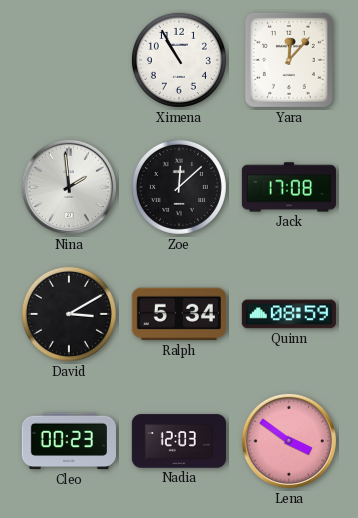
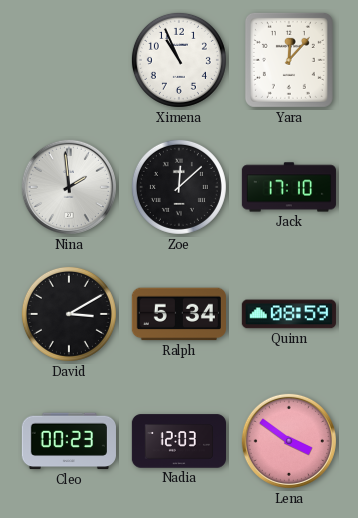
Ximena: 10:55 -> 10:56
Jack: 17:08 -> 17:10
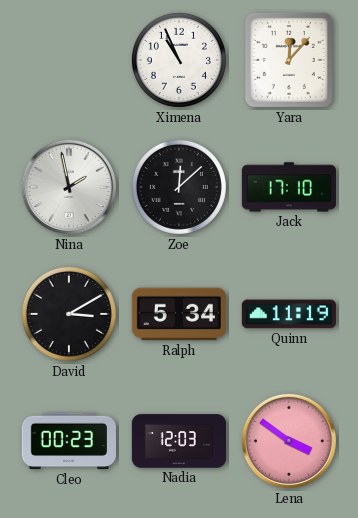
Nina: 1:59 -> 1:58
Quinn: 08:59 -> 11:19
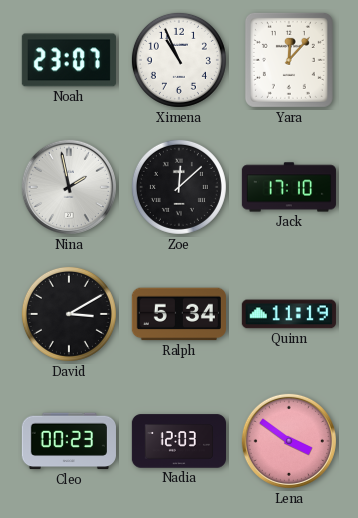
Noah: none -> 23:07
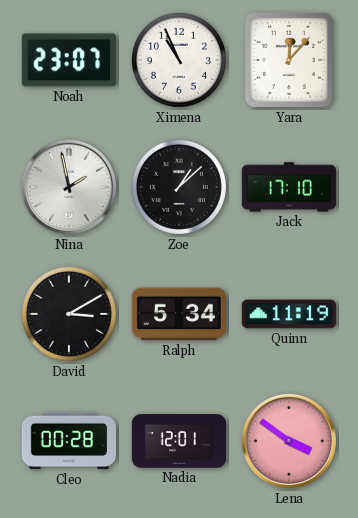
Zoe: 12:08 -> 1:08
Cleo: 00:23 -> 00:28
Nadia: 12:03 -> 12:01
